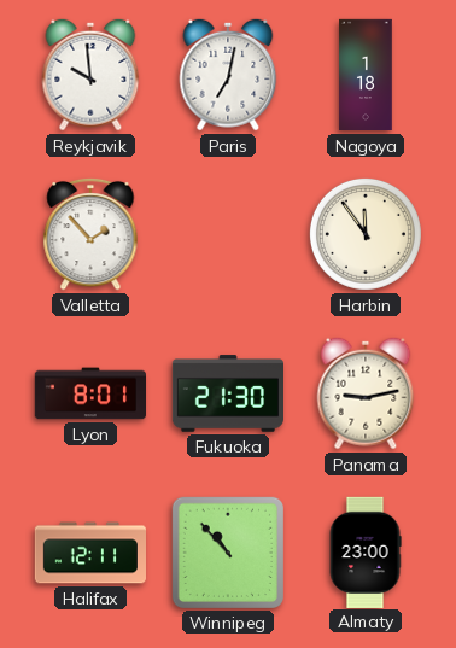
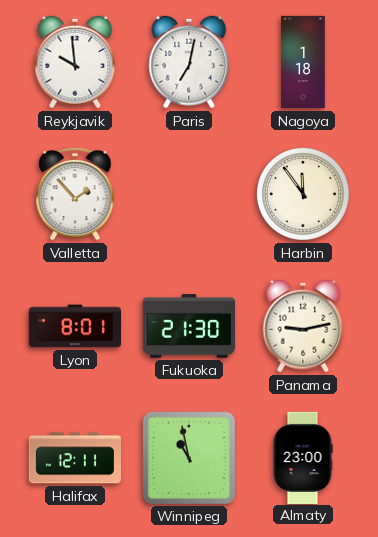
Winnipeg: 10:53 -> 10:58
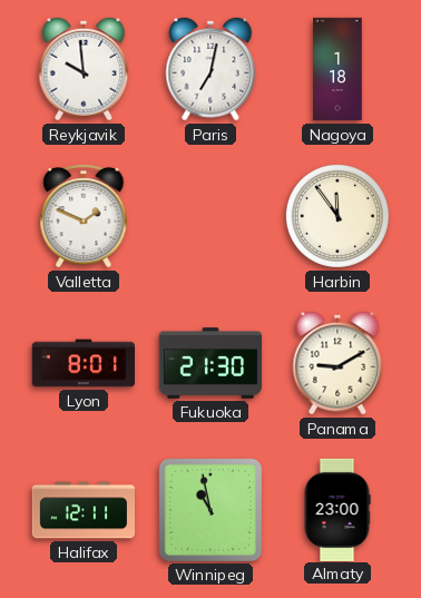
Valletta: 1:53 -> 1:49
Panama: 9:13 -> 9:10
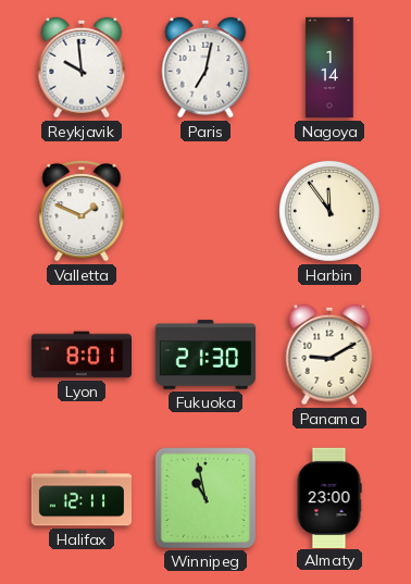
Nagoya: 1:18 -> 1:14
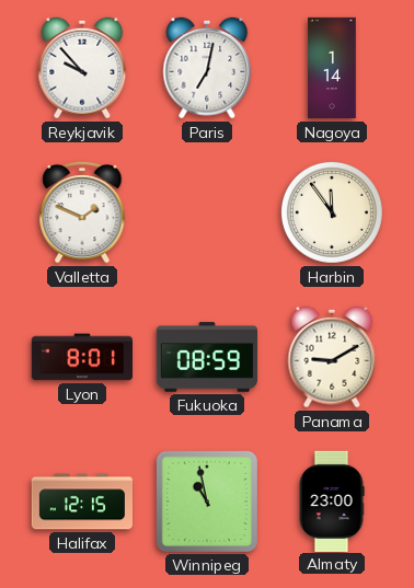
Reykjavik: 9:59 -> 9:53
Fukuoka: 21:30 -> 08:59
Halifax: 12:11 -> 12:15
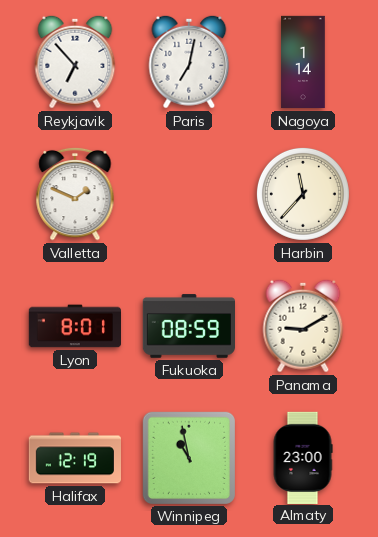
Reykjavik: 9:53 -> 6:53
Harbin: 11:54 -> 11:37
Halifax: 12:15 -> 12:19
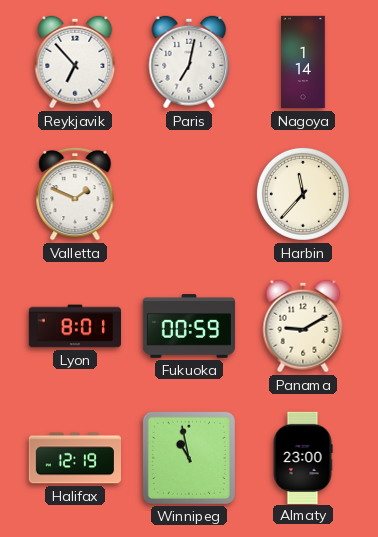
Fukuoka: 08:59 -> 00:59
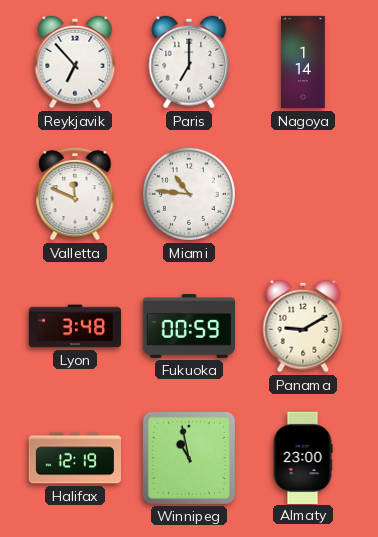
Paris: 7:02 -> 7:00
Valletta: 1:49 -> 11:49
Miami: none -> 10:46
Harbin: 11:37 -> none
Lyon: 8:01 -> 3:48
